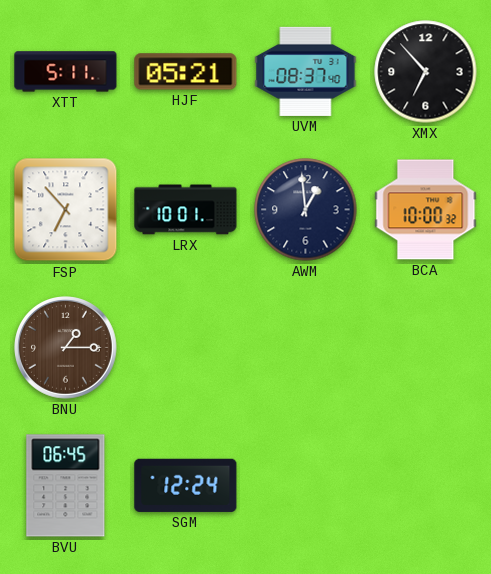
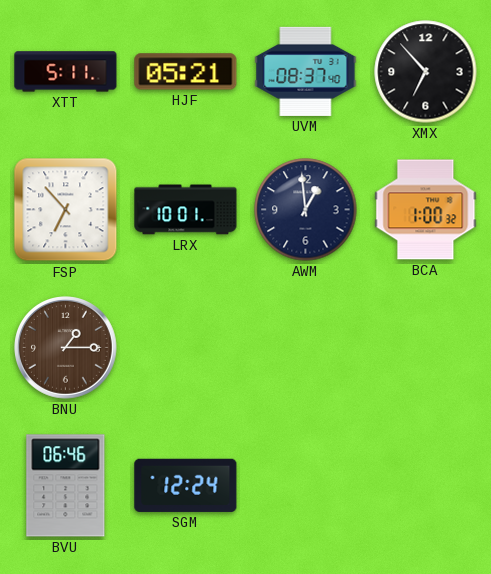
BCA: 10:00 -> 1:00
BVU: 06:45 -> 06:46
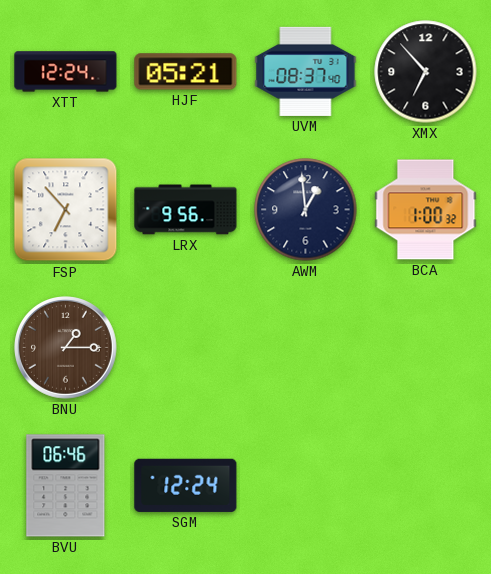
XTT: 5:11 -> 12:24
LRX: 10:01 -> 9:56
